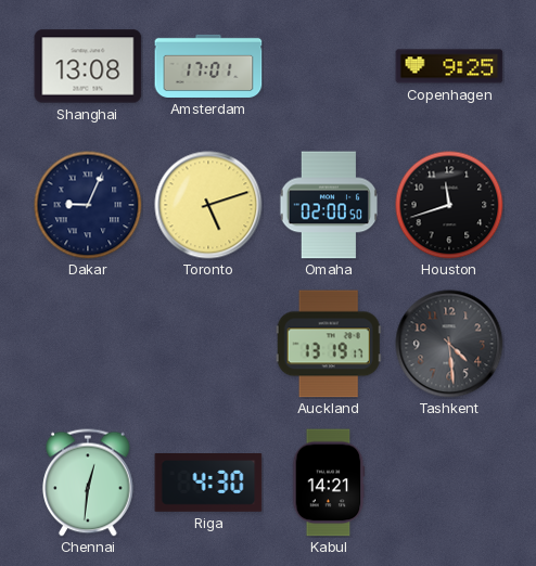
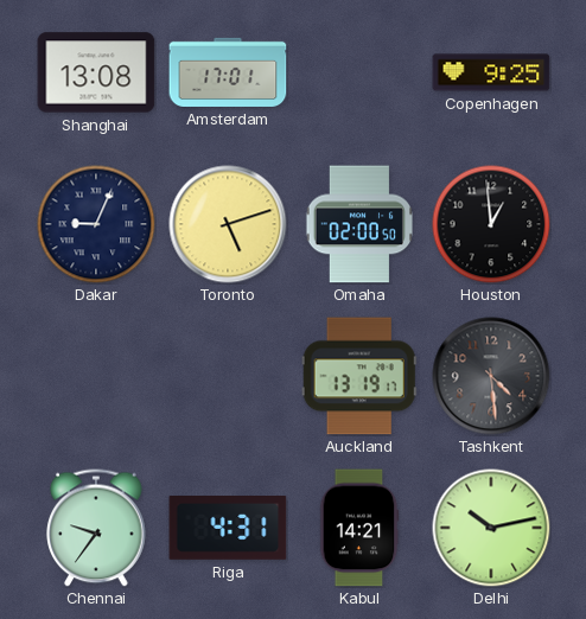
Houston: 11:42 -> 12:59
Chennai: 12:31 -> 9:36
Riga: 4:30 -> 4:31
Delhi: none -> 10:13
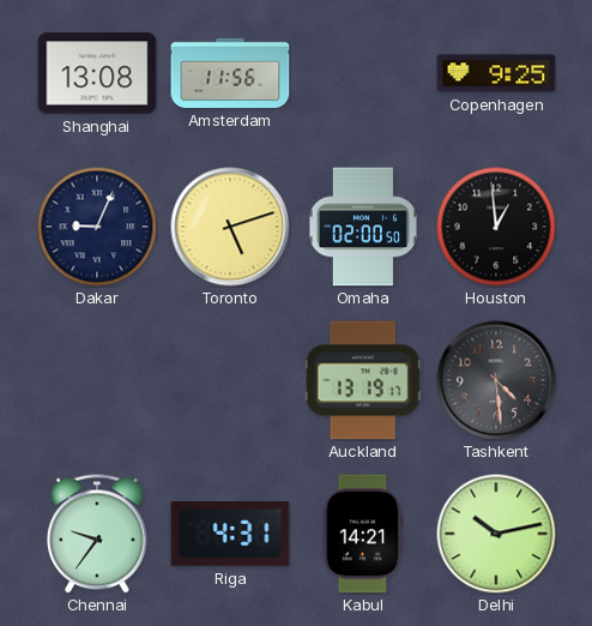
Amsterdam: 17:01 -> 11:56
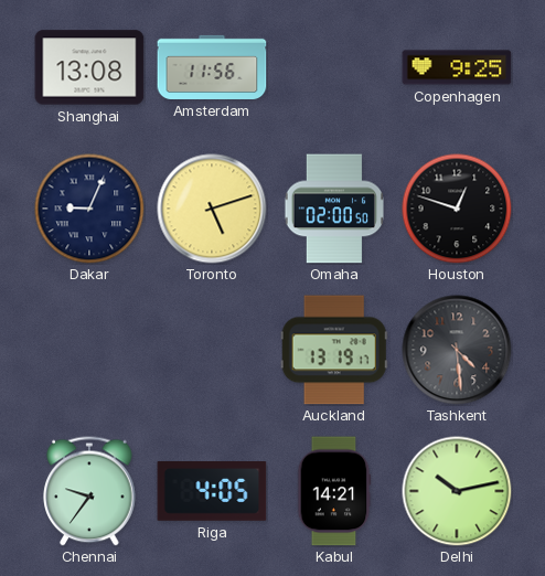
Houston: 12:59 -> 12:48
Riga: 4:31 -> 4:05
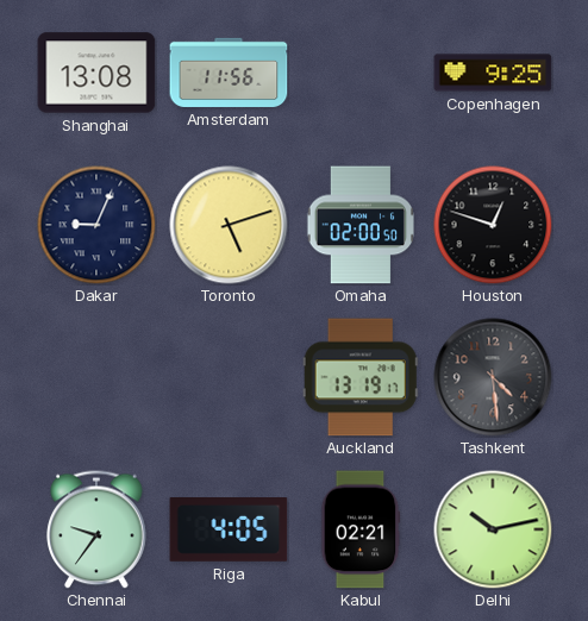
Kabul: 14:21 -> 02:21
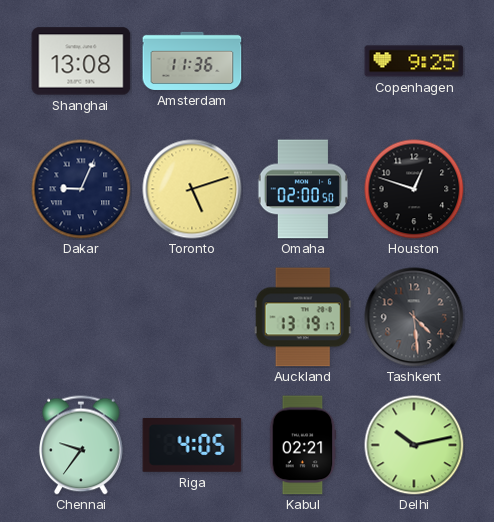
Amsterdam: 11:56 -> 11:36
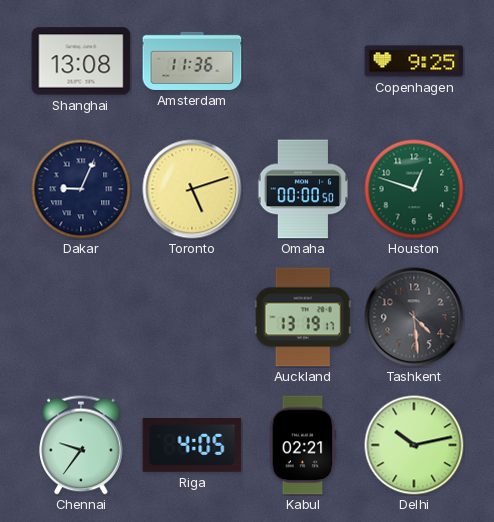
Omaha: 02:00 -> 00:00
Houston dial: black -> green
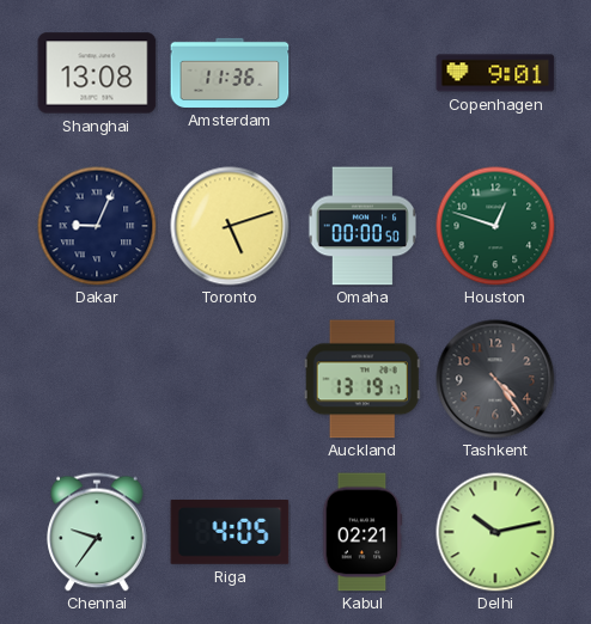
Copenhagen: 9:25 -> 9:01
Tashkent: 4:29 -> 4:24
